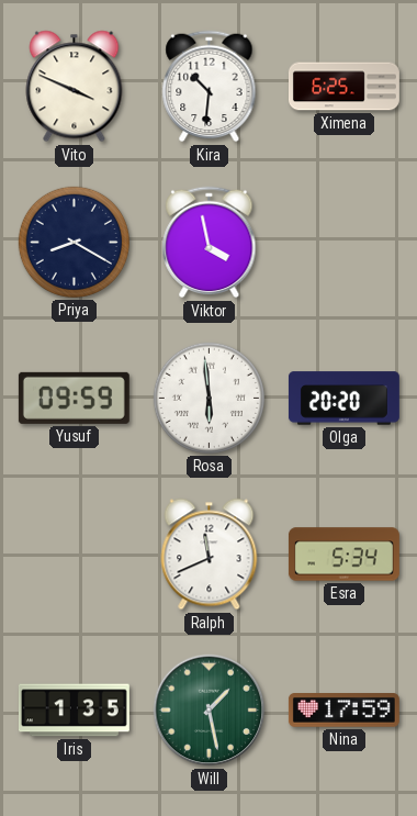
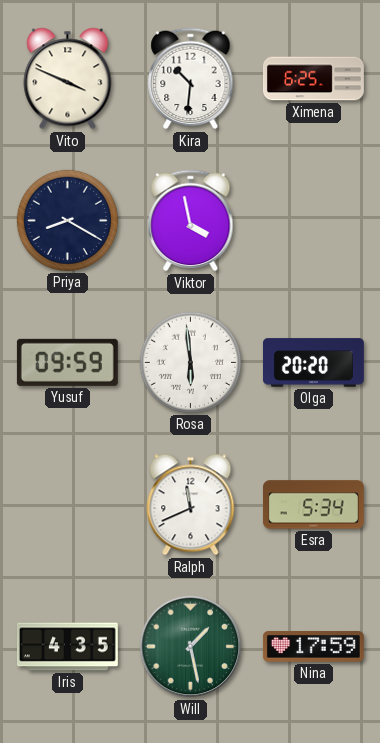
Iris: 1:35 -> 4:35
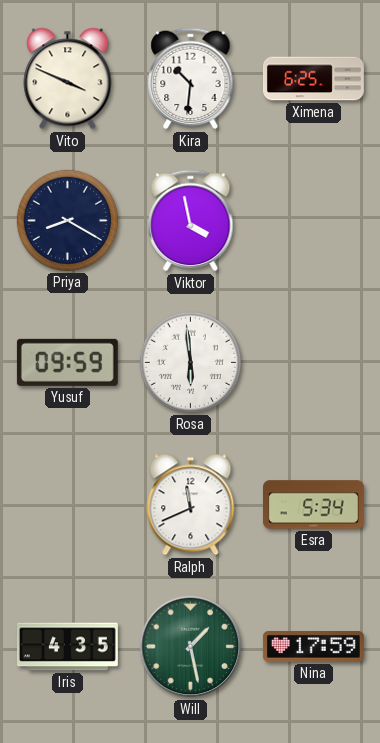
Olga: 20:20 -> none
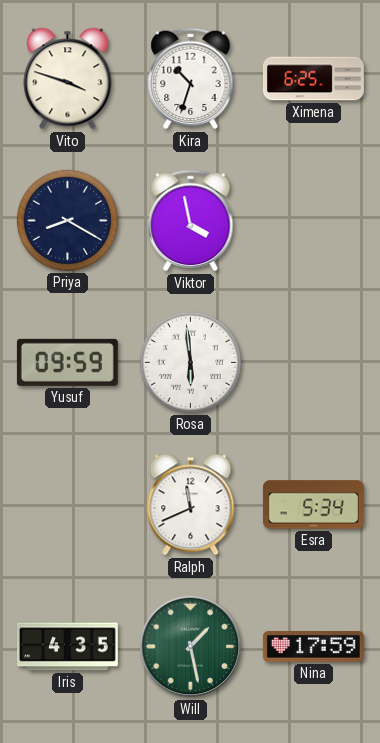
Vito: 3:49 -> 3:48
Kira: 10:31 -> 10:33
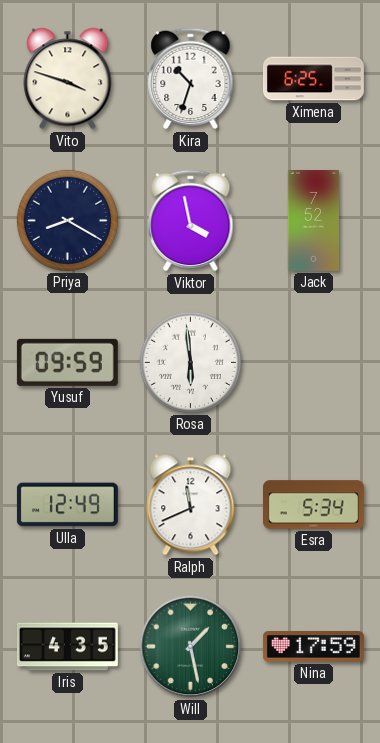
Jack: none -> 7:52
Ulla: none -> 12:49
